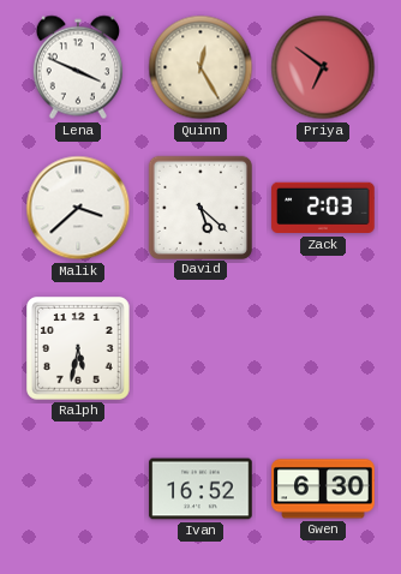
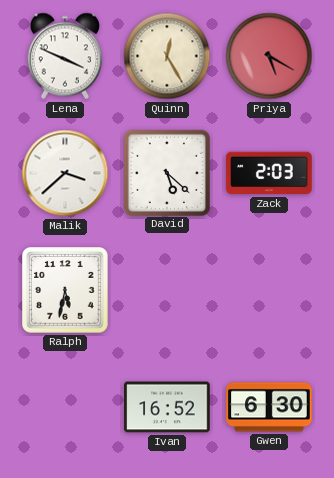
Priya: 6:51 -> 5:20
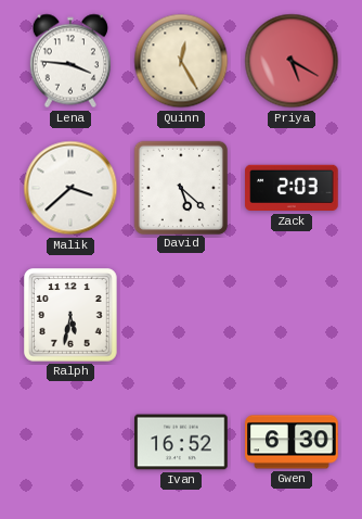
Lena: 3:49 -> 3:46
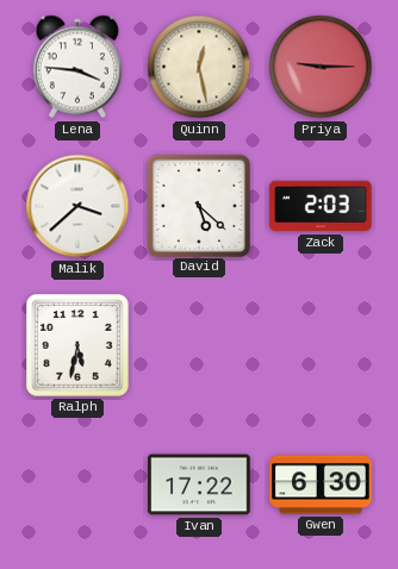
Quinn: 12:25 -> 12:28
Priya: 5:20 -> 9:15
Ivan: 16:52 -> 17:22
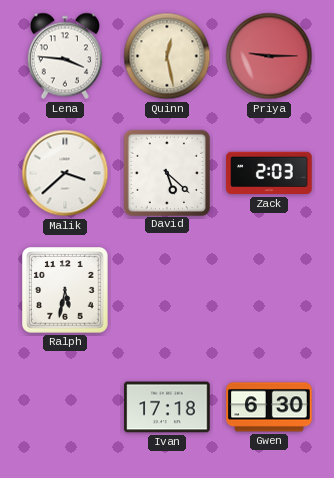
Ivan: 17:22 -> 17:18
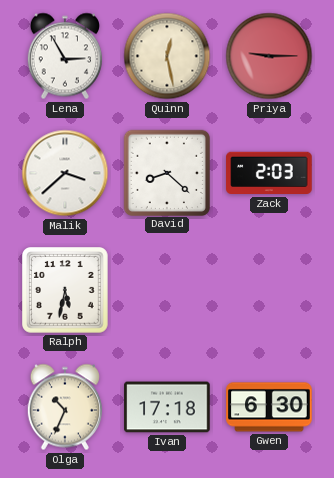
Lena: 3:46 -> 2:55
David: 5:22 -> 8:22
Olga: none -> 10:34
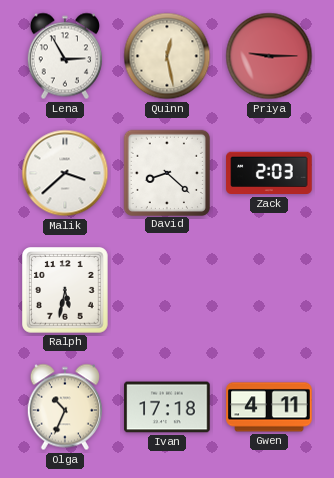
Gwen: 6:30 -> 4:11
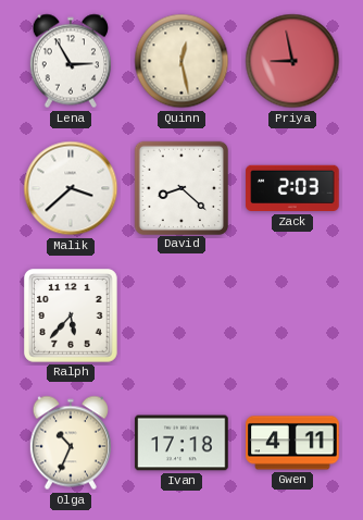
Priya: 9:15 -> 8:58
Ralph: 5:32 -> 5:37
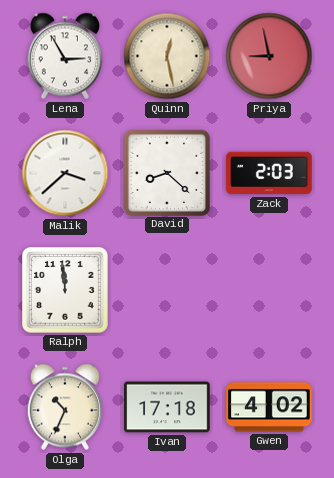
Ralph: 5:37 -> 11:59
Gwen: 4:11 -> 4:02
